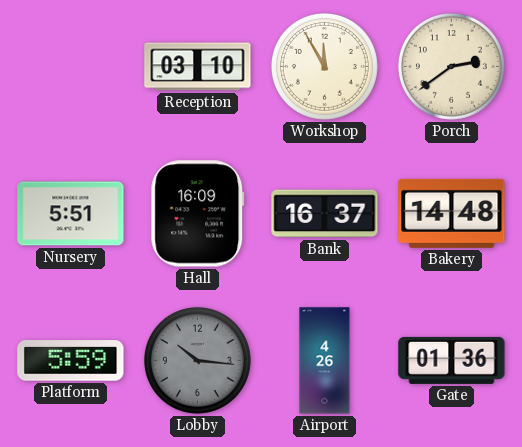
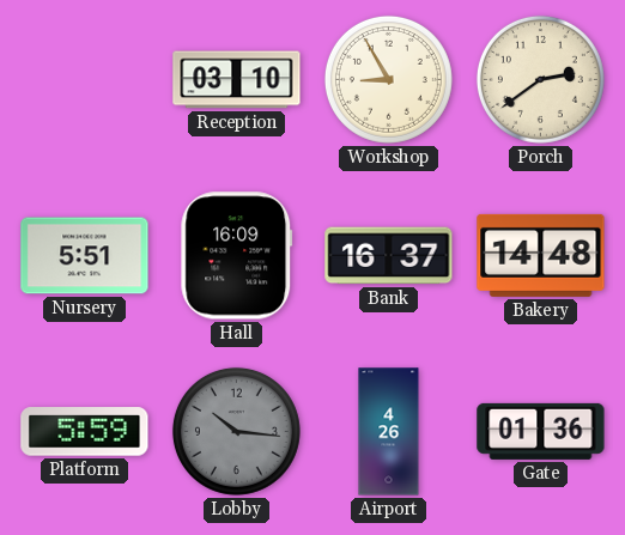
Workshop: 11:55 -> 8:55
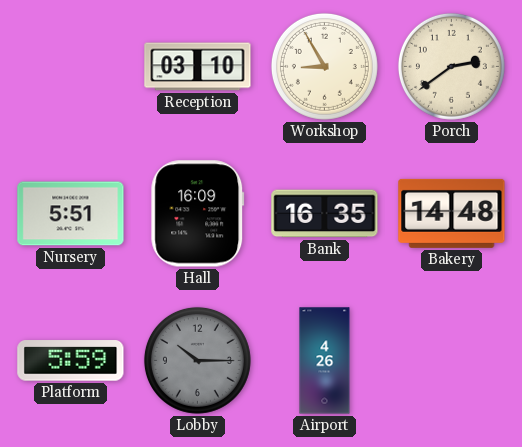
Bank: 16:37 -> 16:35
Lobby: 10:16 -> 10:15
Gate: 01:36 -> none
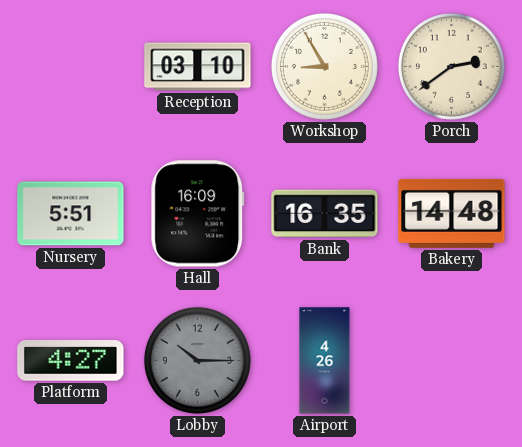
Platform: 5:59 -> 4:27
